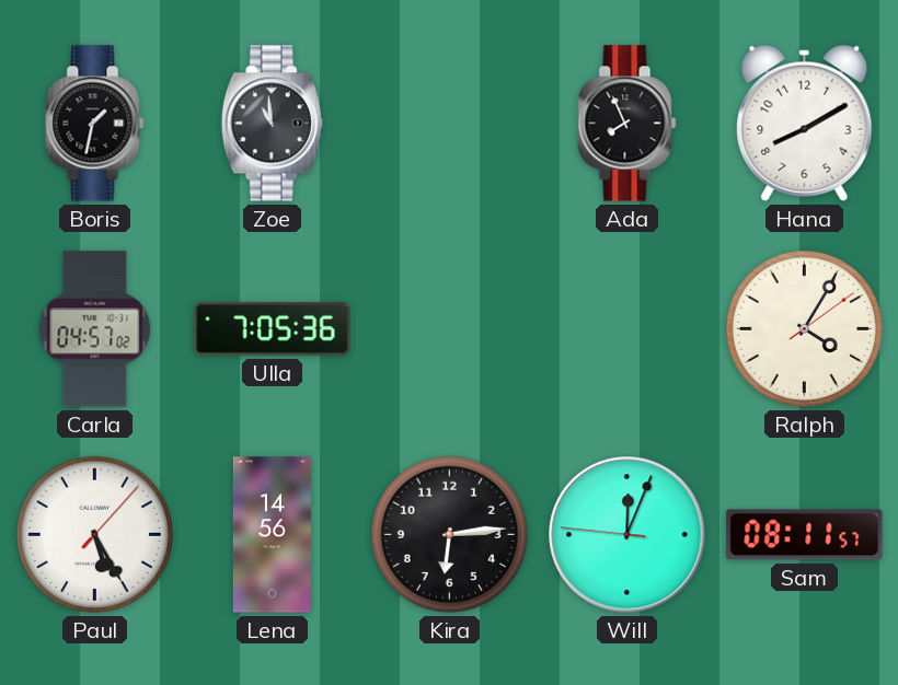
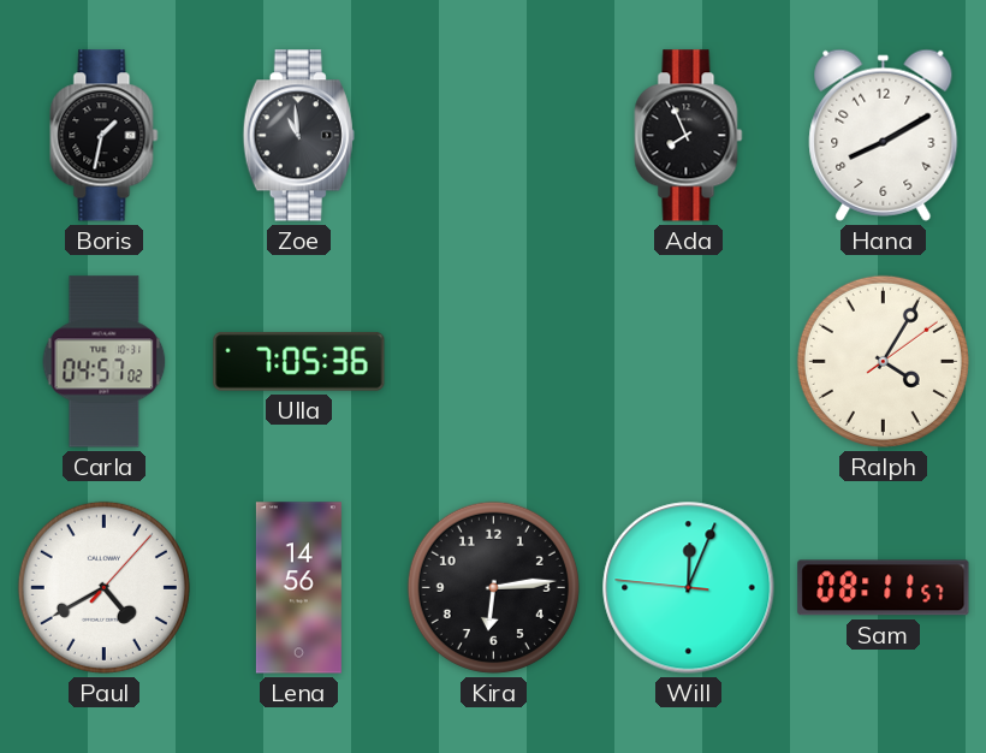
Paul: 5:25 -> 4:40
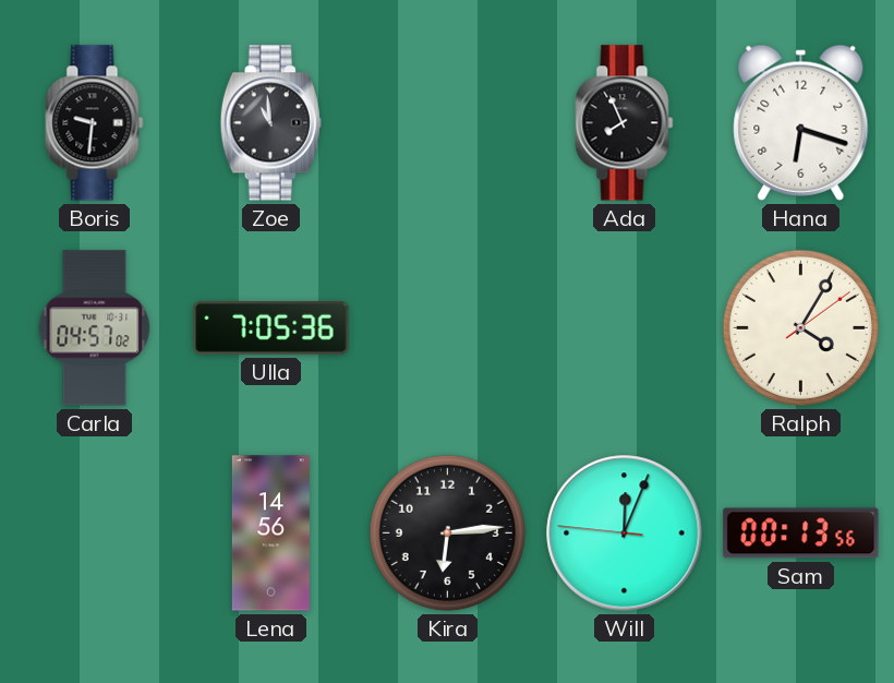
Boris: 1:32 -> 9:31
Hana: 8:10 -> 6:18
Paul: 4:40 -> none
Sam: 08:11 -> 00:13
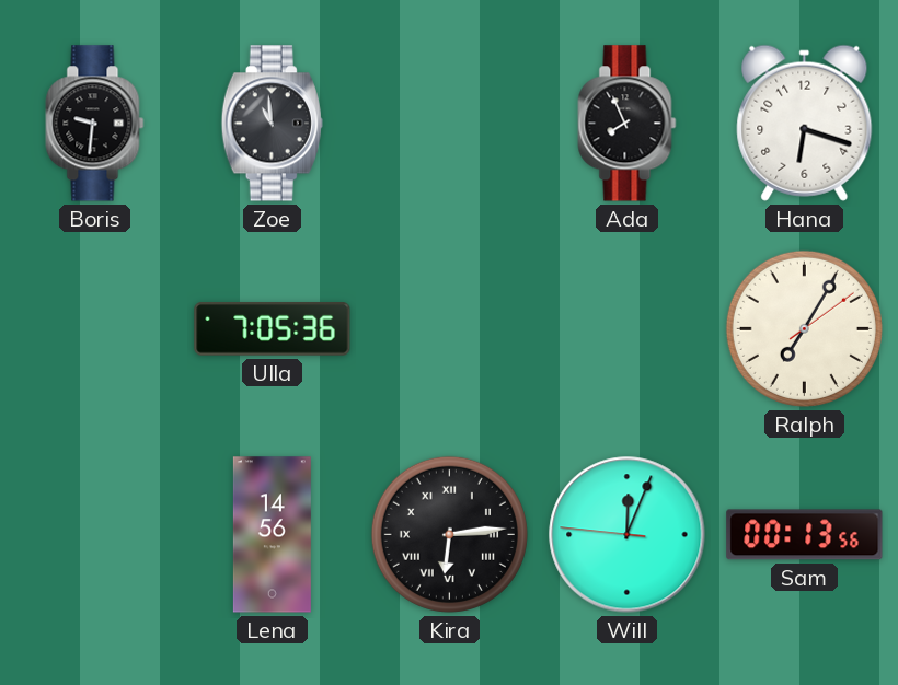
Carla: 04:57 -> none
Ralph: 4:05 -> 7:05
Kira numerals: Arabic -> Roman
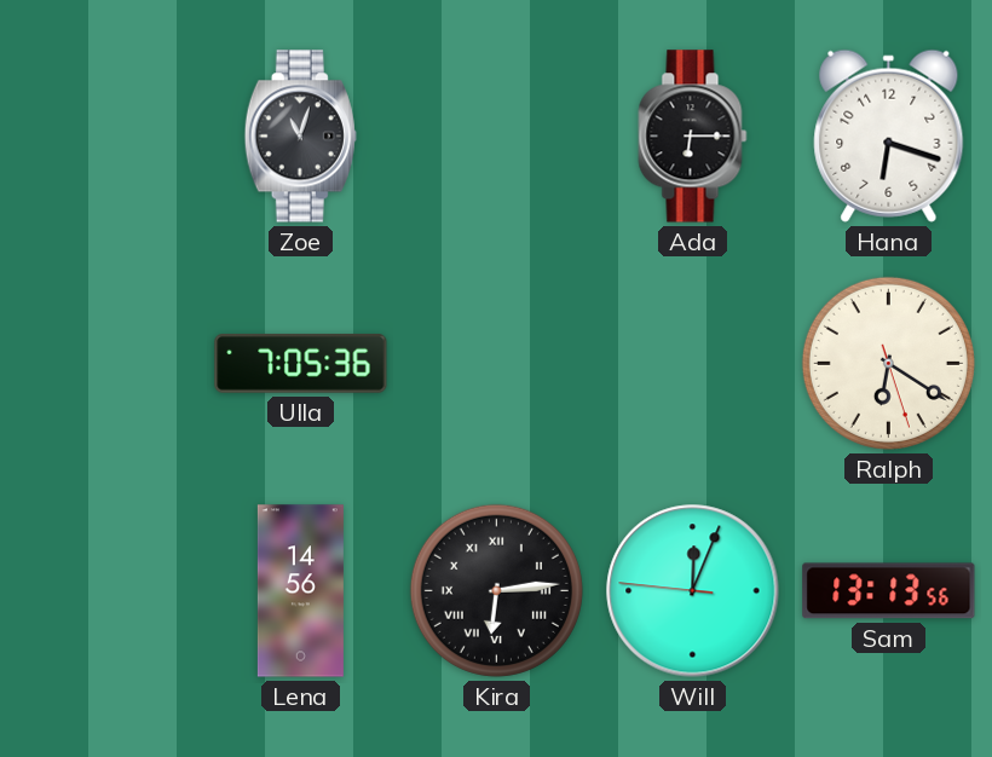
Boris: 9:31 -> none
Zoe: 10:59 -> 11:03
Ada: 7:56 -> 6:15
Ralph: 7:05 -> 6:20
Sam: 00:13 -> 13:13
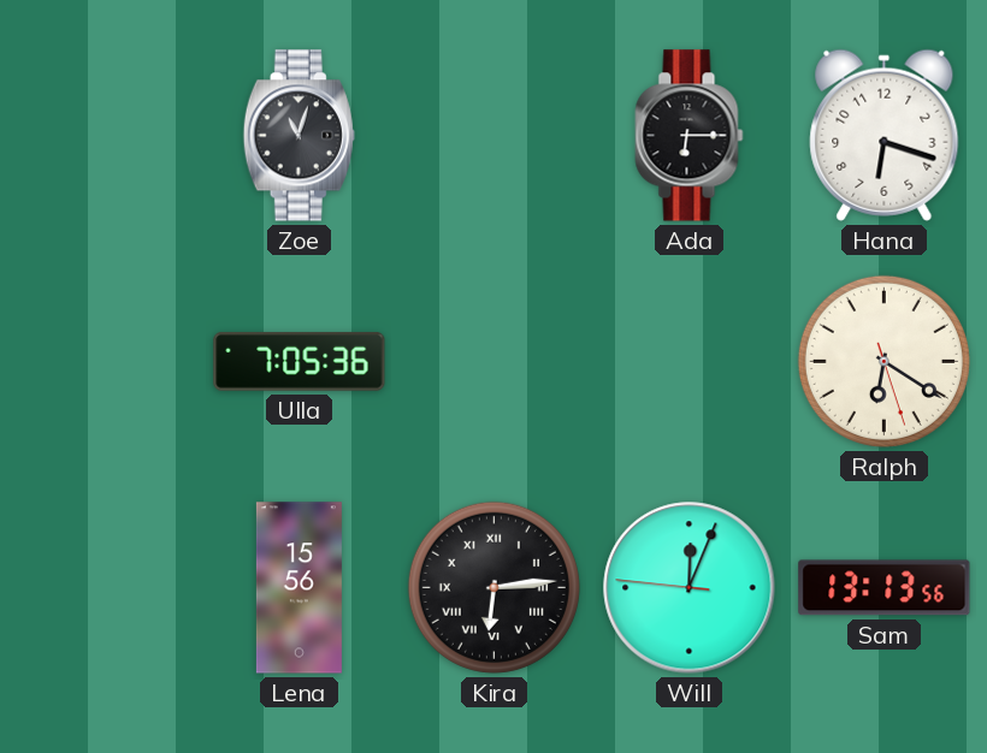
Lena: 14:56 -> 15:56
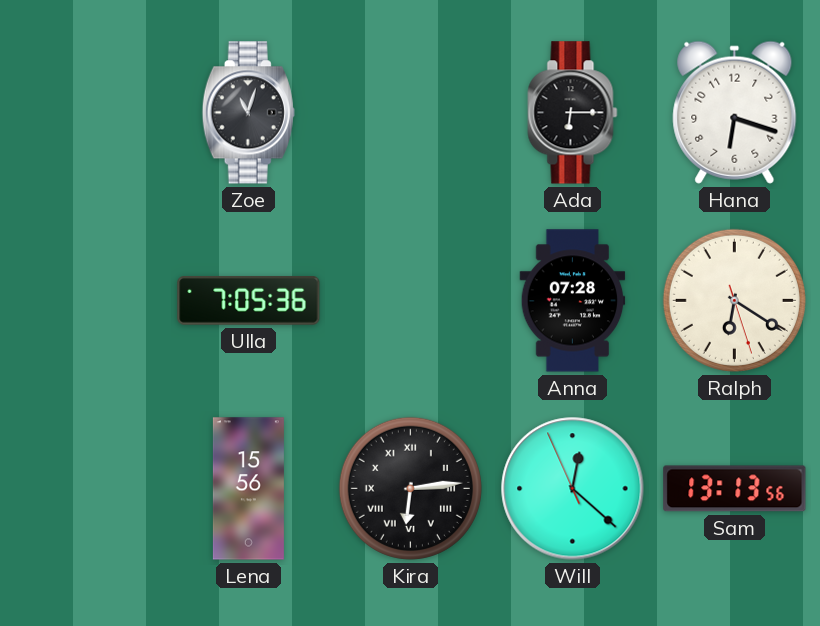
Anna: none -> 07:28
Will: 12:03 -> 12:21
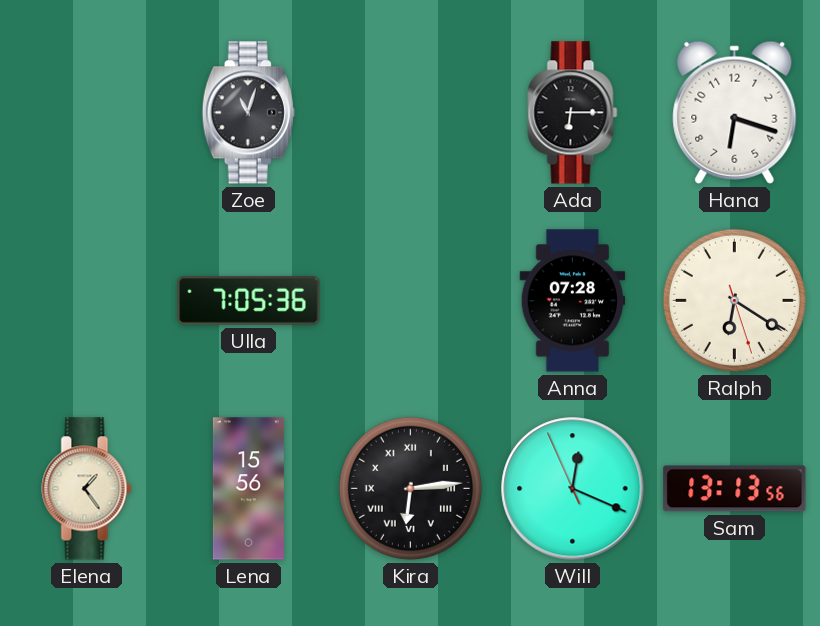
Elena: none -> 1:24
Will: 12:21 -> 12:18
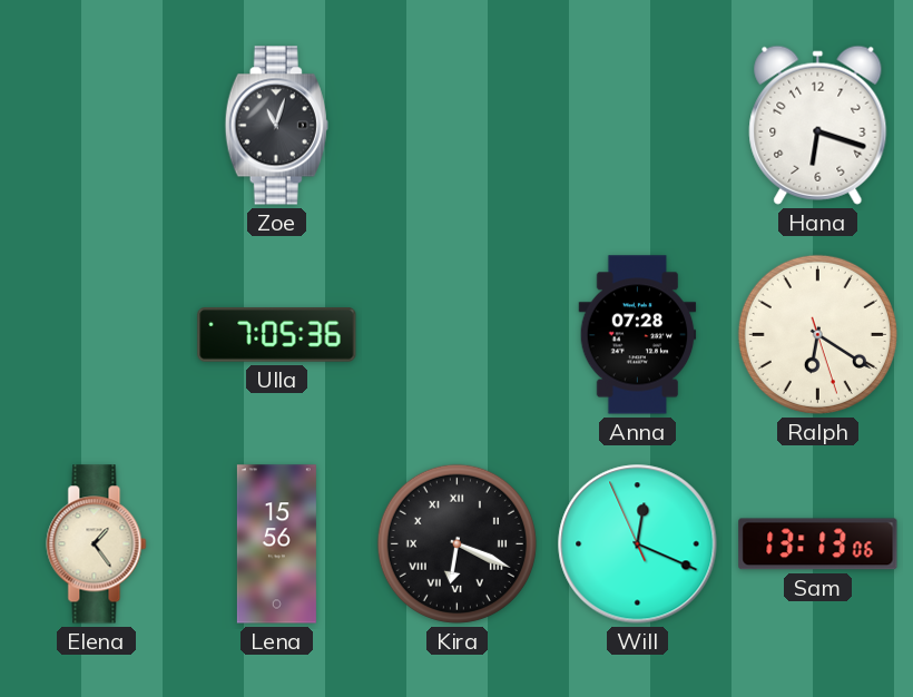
Ada: 6:15 -> none
Kira: 6:14 -> 6:19
Sam: 13:13:56 -> 13:13:06
